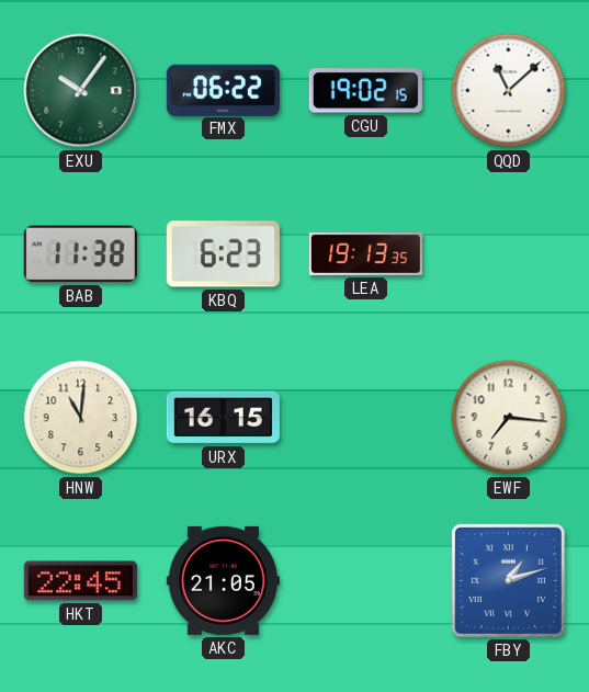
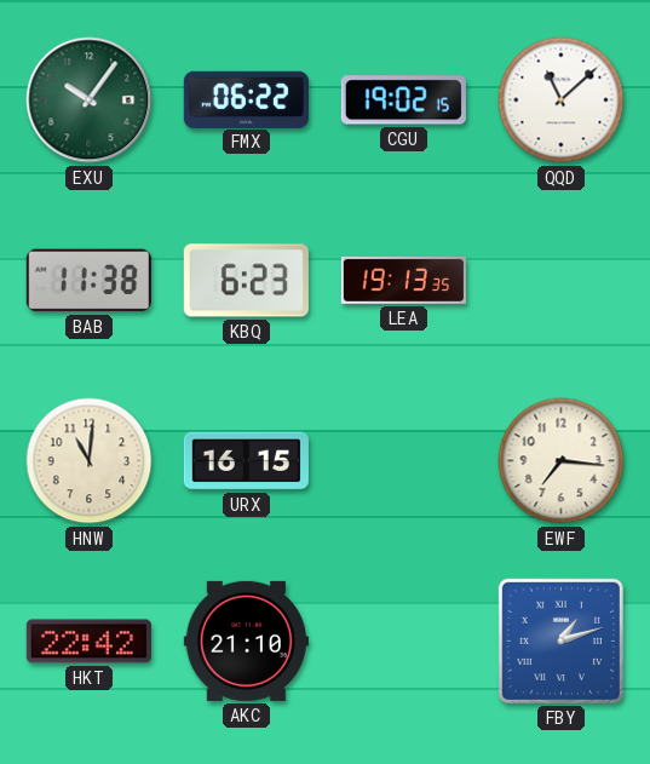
HKT: 22:45 -> 22:42
AKC: 21:05 -> 21:10
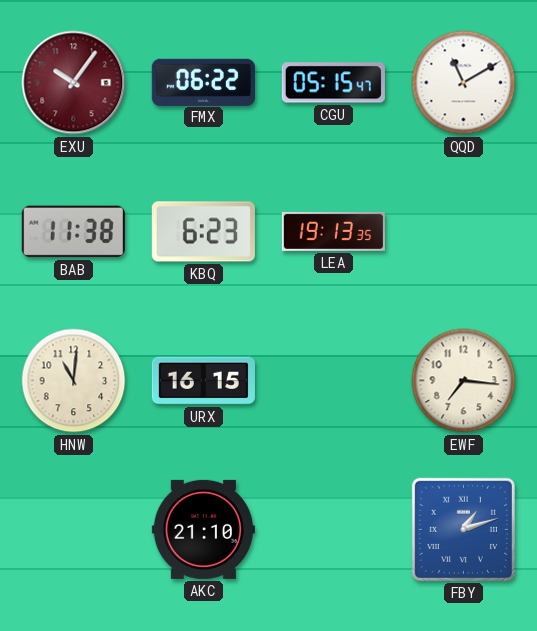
EXU dial: green -> burgundy
CGU: 19:02 -> 05:15
QQD: 11:08 -> 11:10
HKT: 22:42 -> none
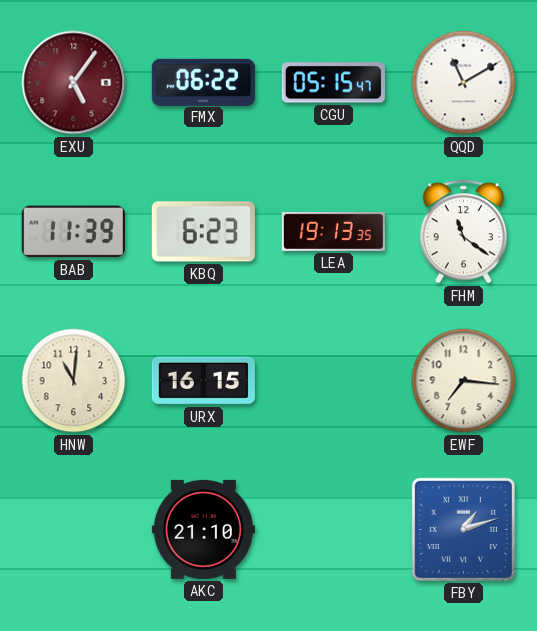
EXU: 10:06 -> 5:06
BAB: 11:38 -> 11:39
FHM: none -> 11:21
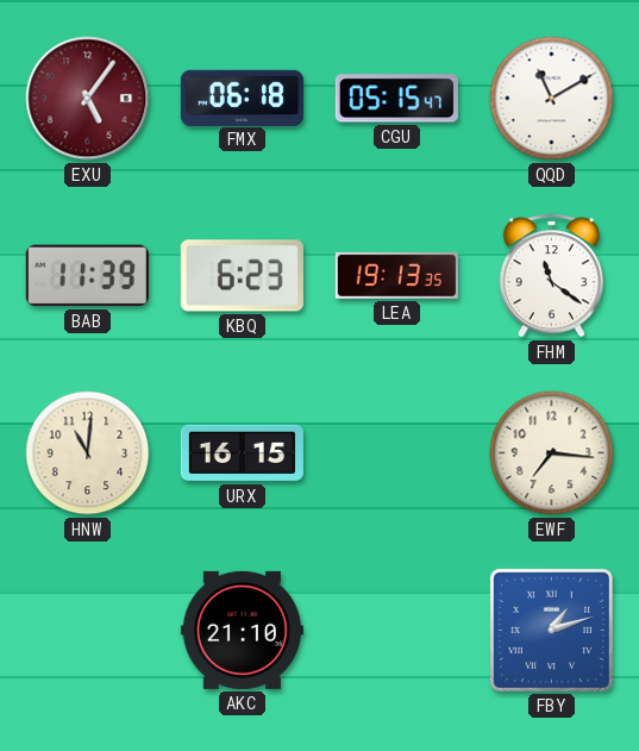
FMX: 06:22 -> 06:18
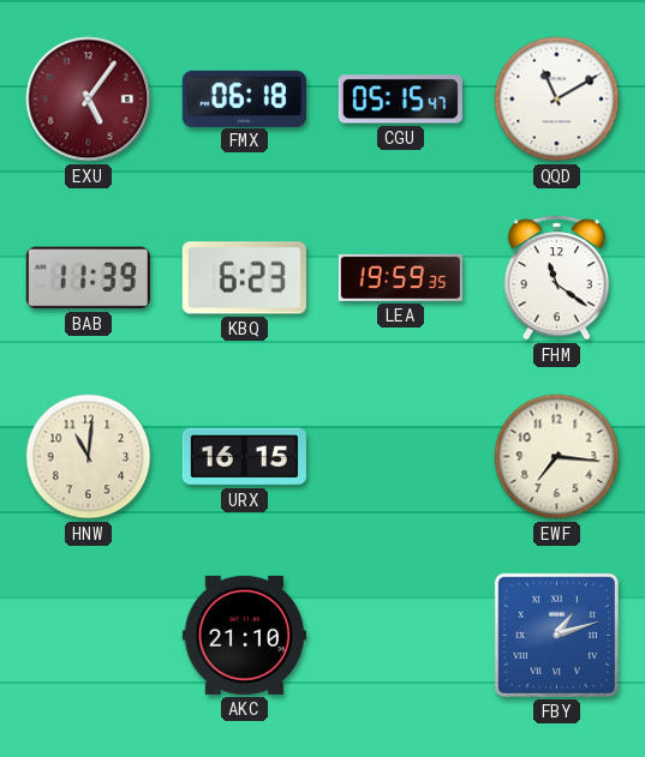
LEA: 19:13 -> 19:59
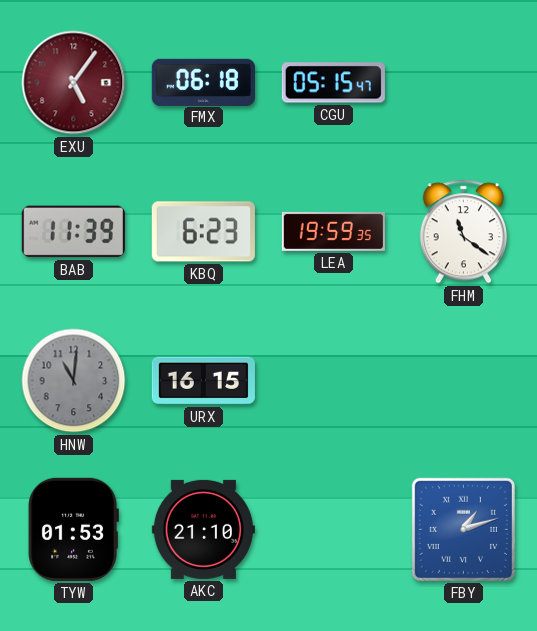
QQD: 11:10 -> none
HNW dial: cream -> grey
EWF: 7:16 -> none
TYW: none -> 01:53
